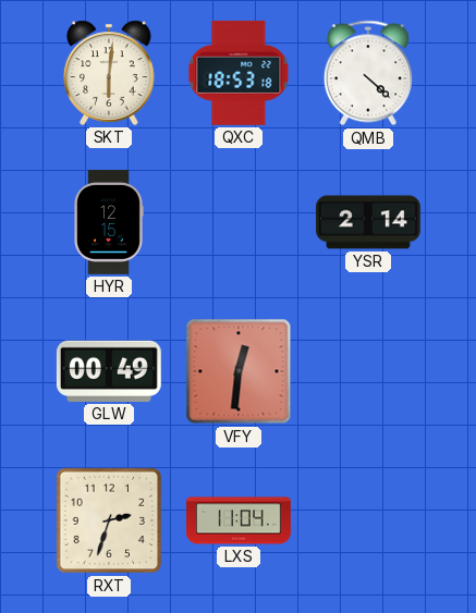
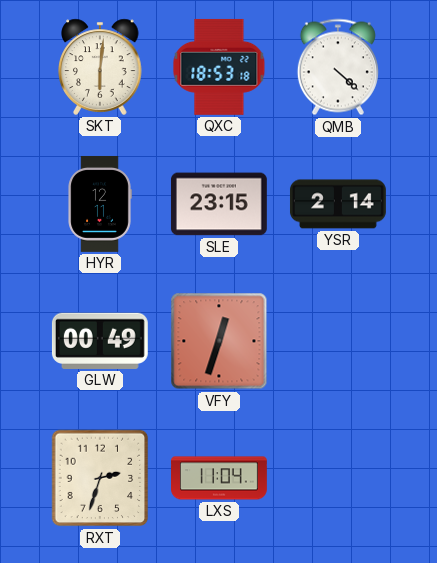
HYR: 12:15 -> 12:11
SLE: none -> 23:15
VFY: 12:31 -> 12:33
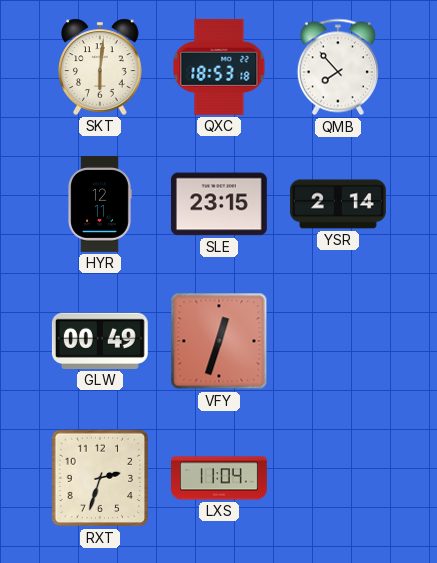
QMB: 4:22 -> 7:53
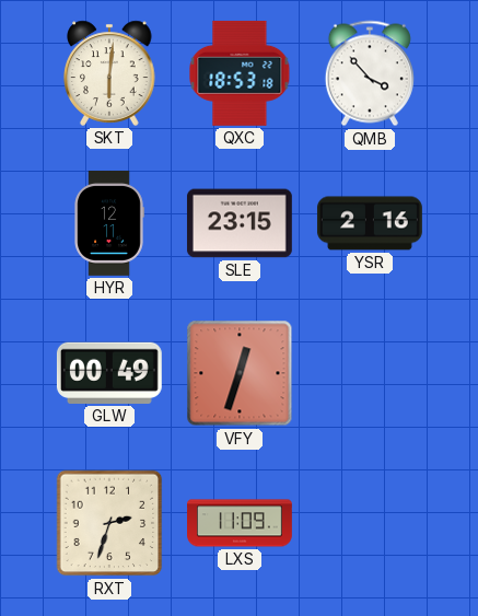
QMB: 7:53 -> 3:53
YSR: 2:14 -> 2:16
LXS: 11:04 -> 11:09
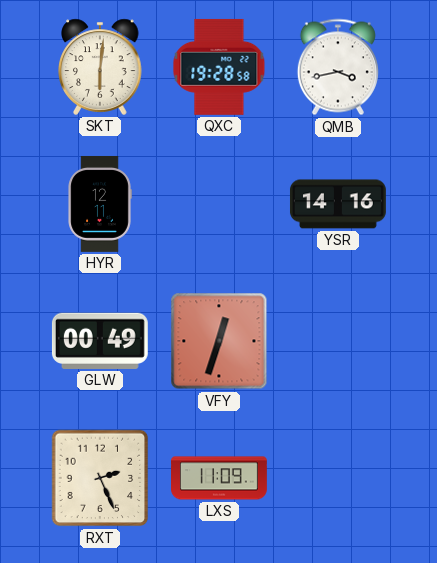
QXC: 18:53 -> 19:28
QMB: 3:53 -> 3:43
SLE: 23:15 -> none
YSR: 2:16 -> 14:16
RXT: 2:33 -> 2:26
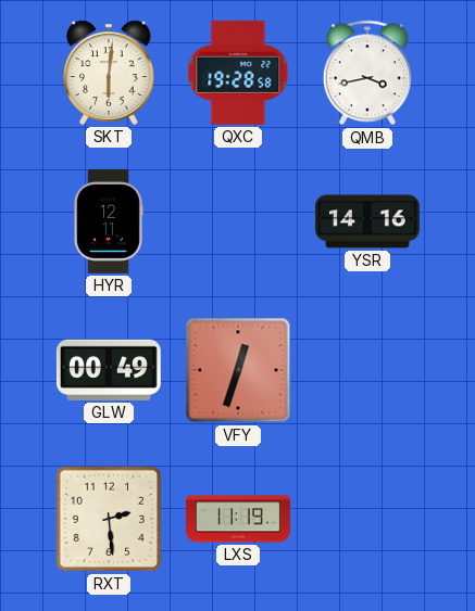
RXT: 2:26 -> 2:29
LXS: 11:09 -> 11:19
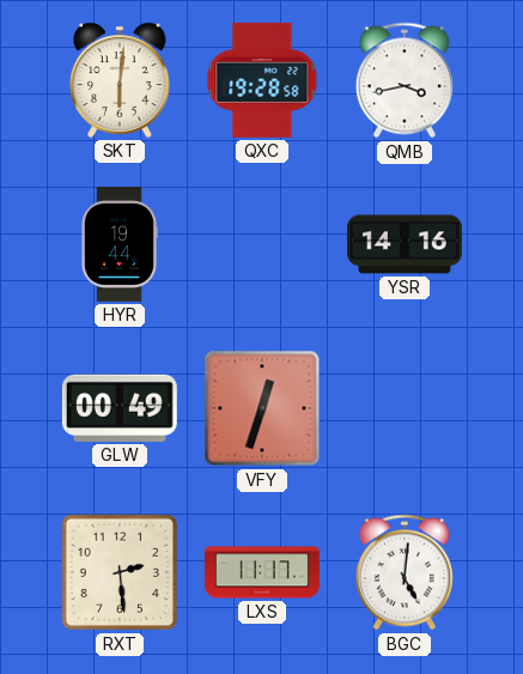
HYR: 12:11 -> 19:44
LXS: 11:19 -> 11:17
BGC: none -> 5:01
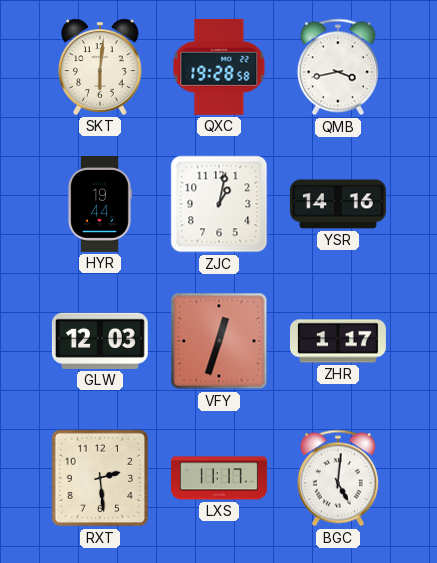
ZJC: none -> 1:02
GLW: 00:49 -> 12:03
ZHR: none -> 1:17
